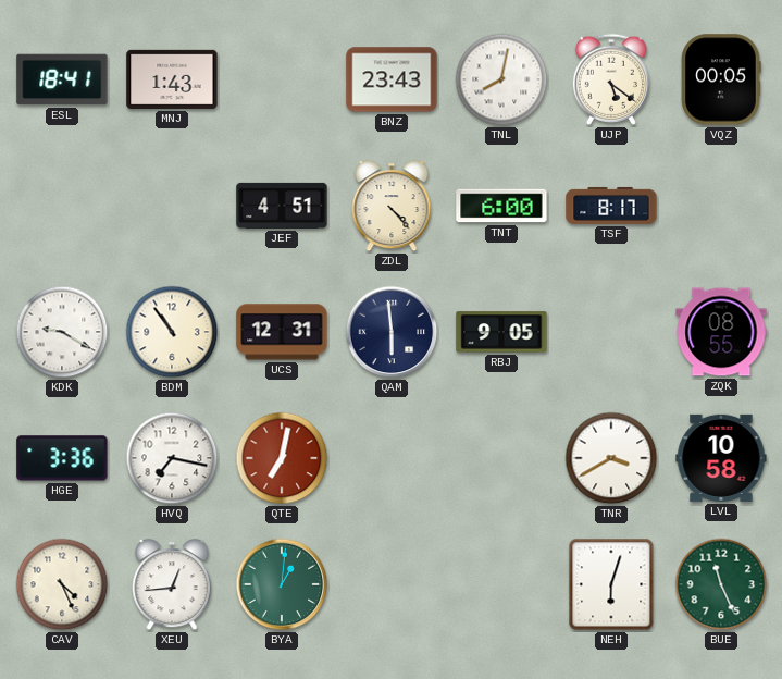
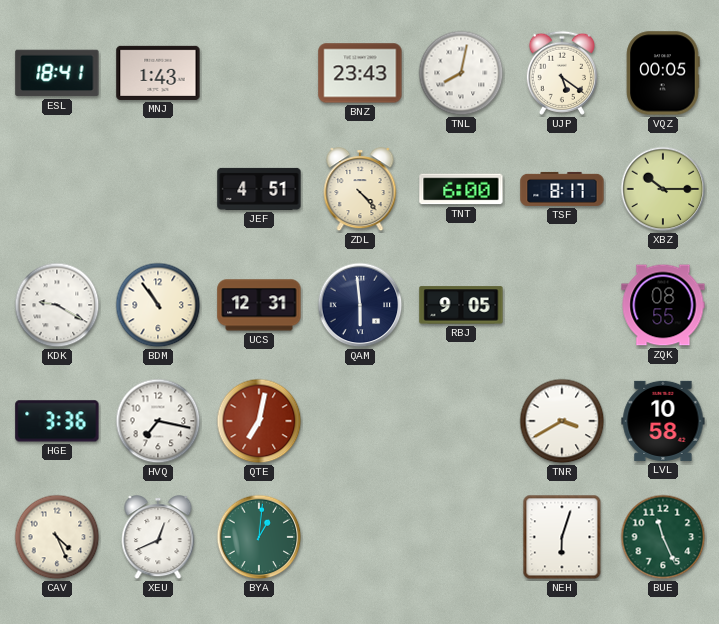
XBZ: none -> 10:15
XEU: 12:44 -> 12:41
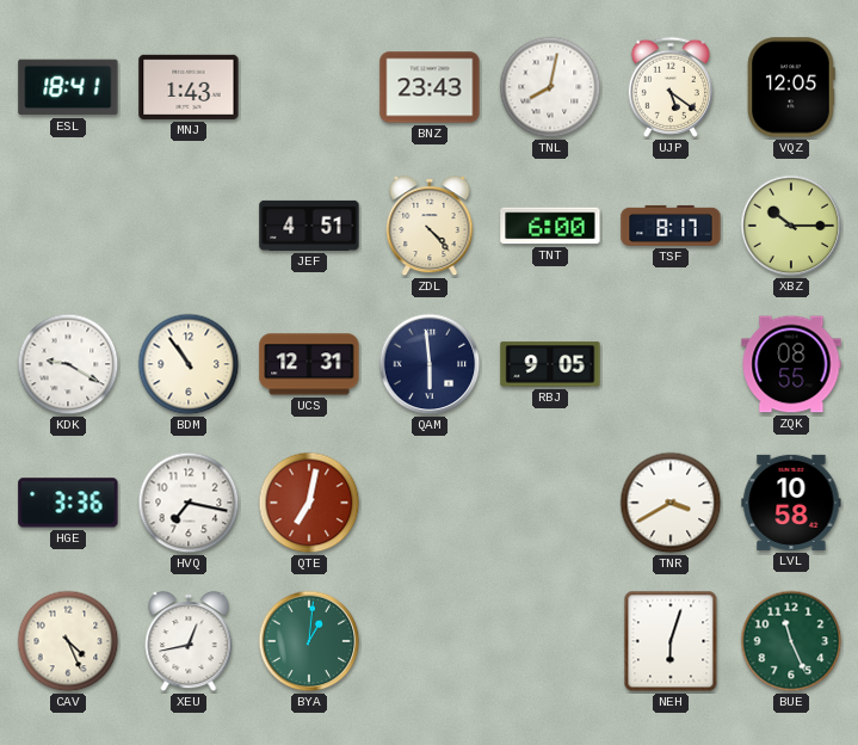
VQZ: 00:05 -> 12:05
XEU: 12:41 -> 12:43
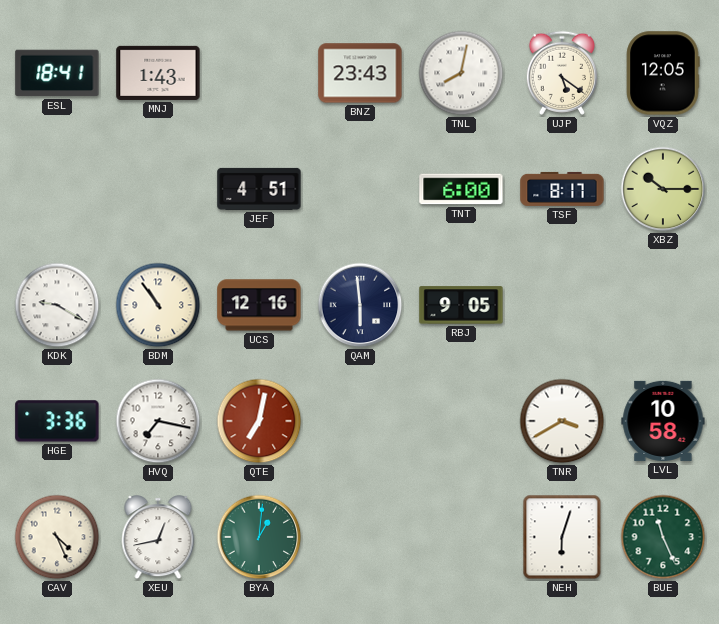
ZDL: 4:23 -> none
UCS: 12:31 -> 12:16
ZQK: 08:55 -> none
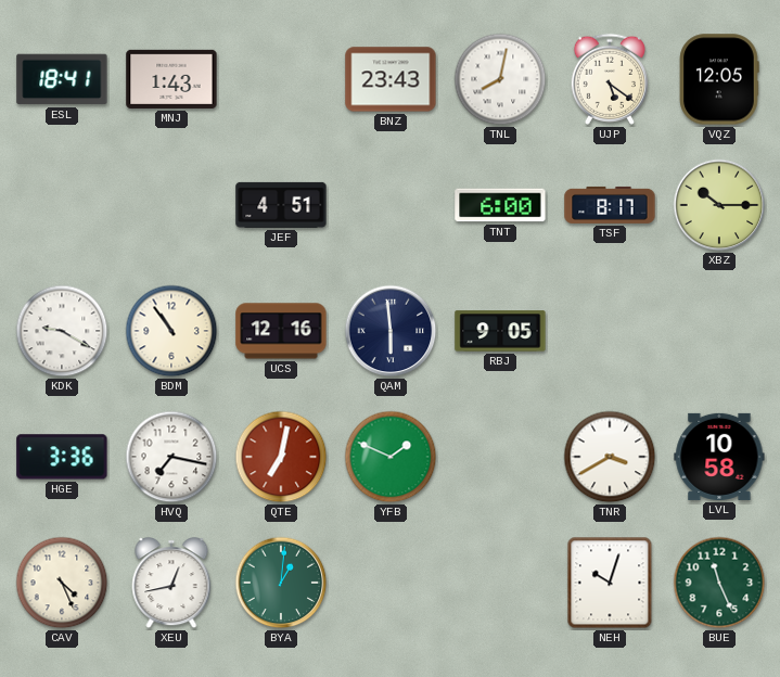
YFB: none -> 1:49
NEH: 6:03 -> 10:03
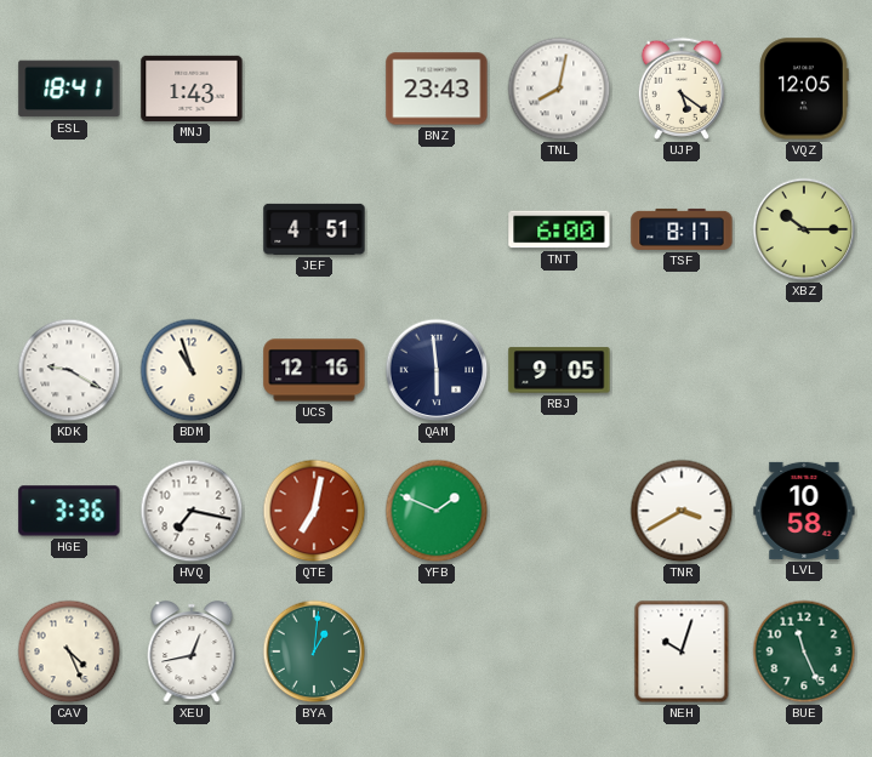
BDM: 10:54 -> 10:57
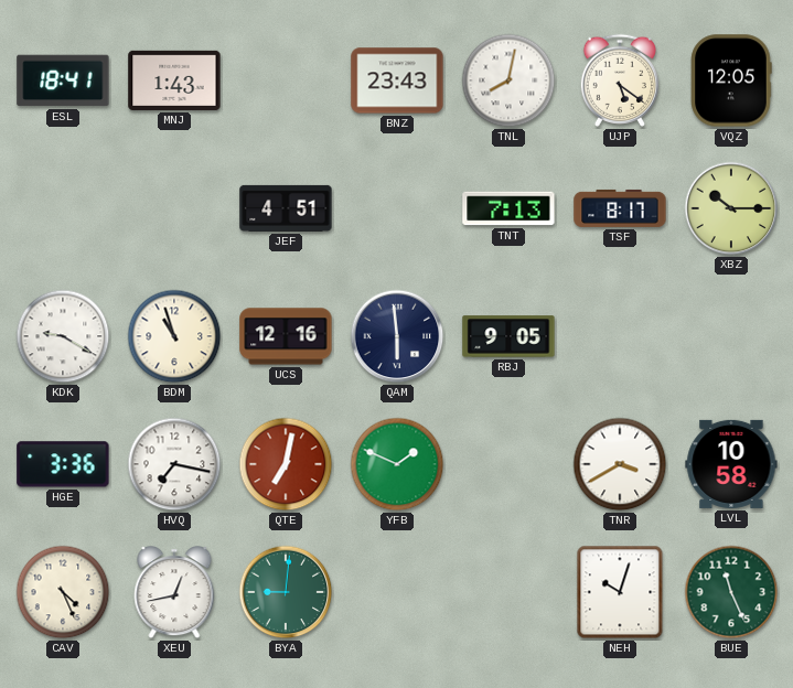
TNT: 6:00 -> 7:13
BYA: 1:01 -> 9:01
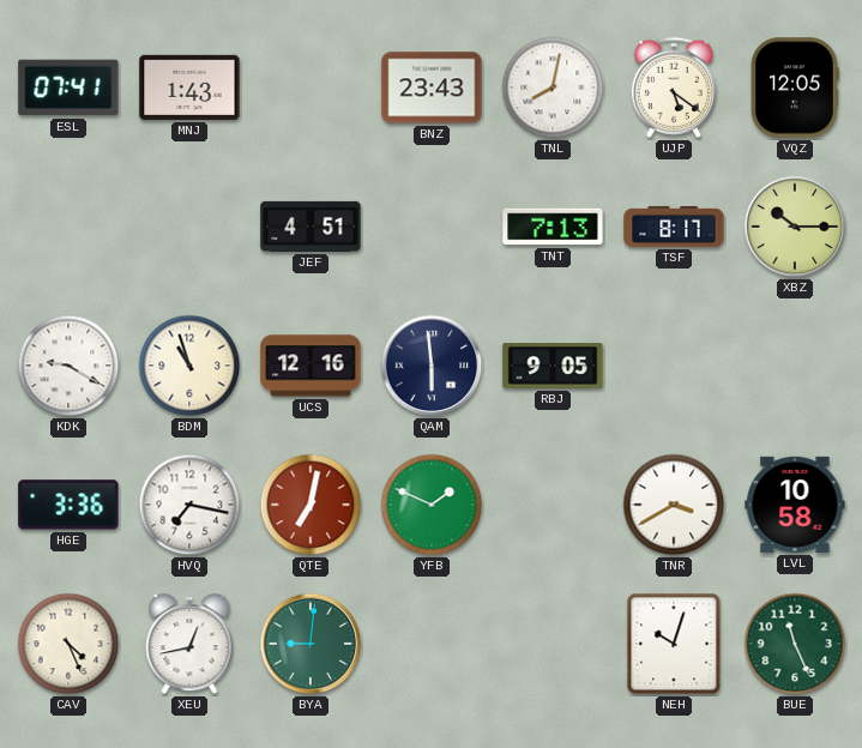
ESL: 18:41 -> 07:41
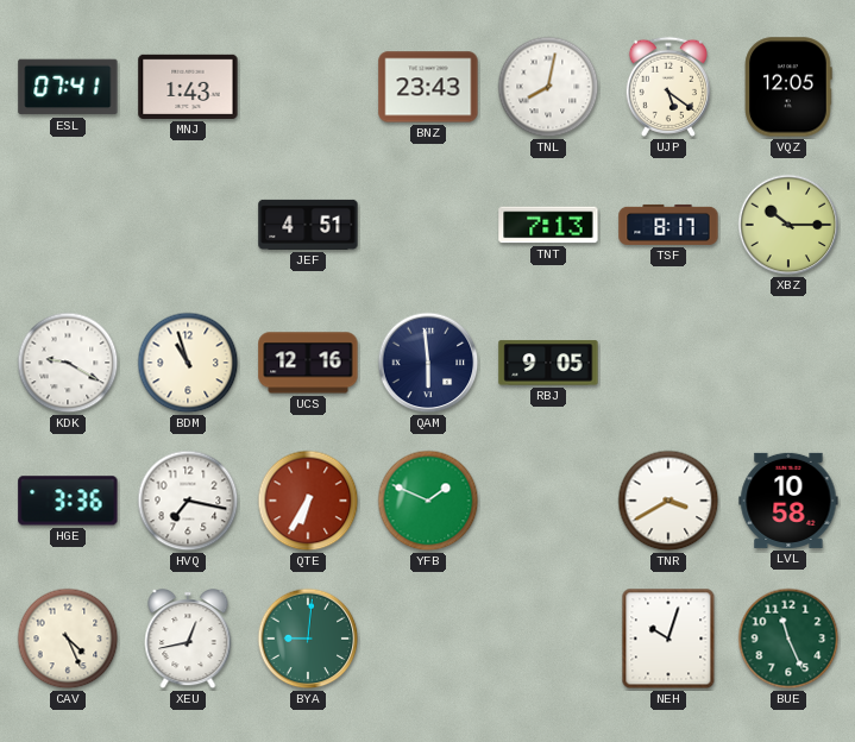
QTE: 7:02 -> 6:35
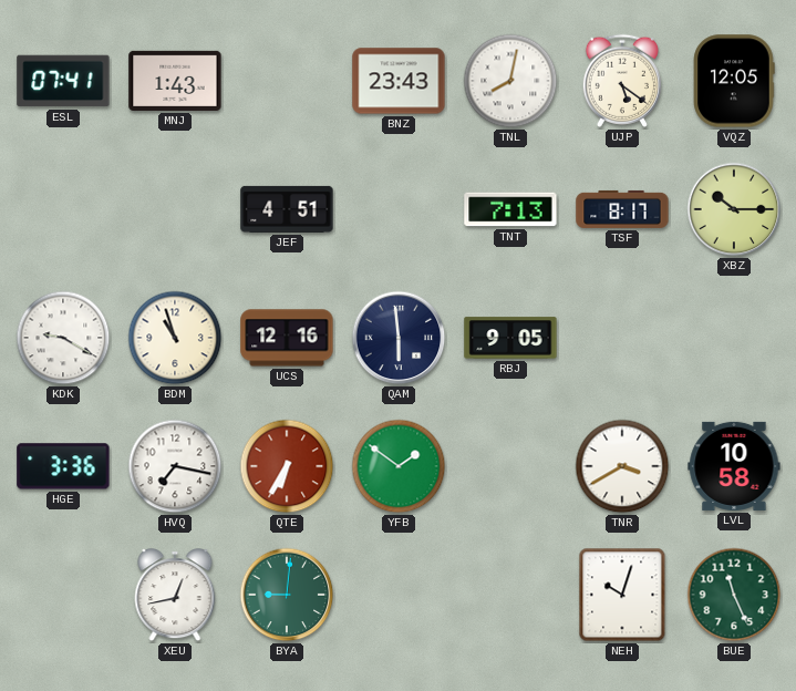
YFB: 1:49 -> 1:51
CAV: 4:26 -> none
